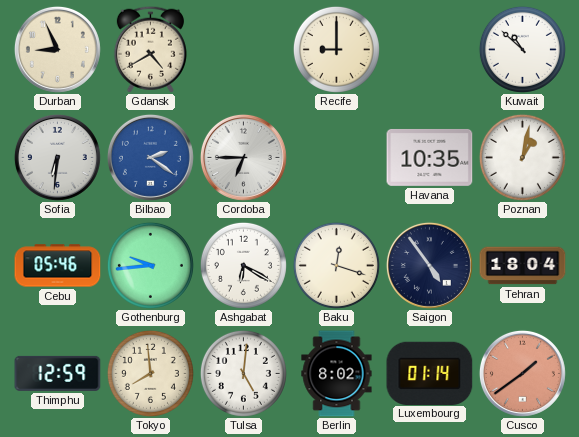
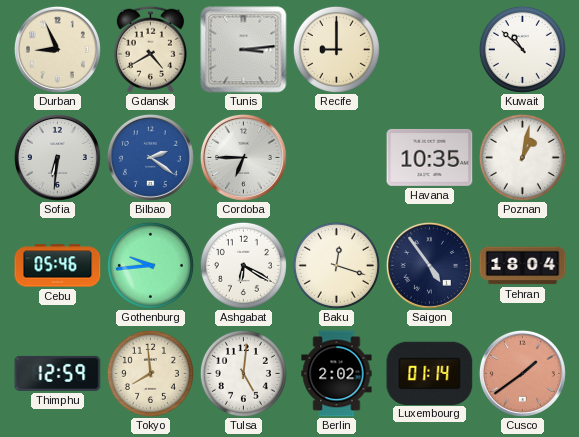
Tunis: none -> 3:14
Berlin: 8:02 -> 2:02
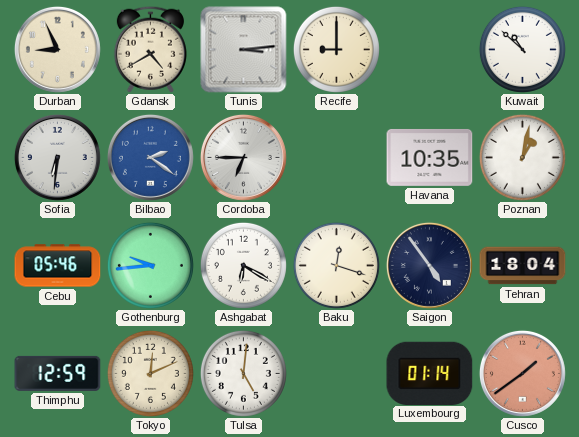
Tokyo: 7:59 -> 12:11
Berlin: 2:02 -> none
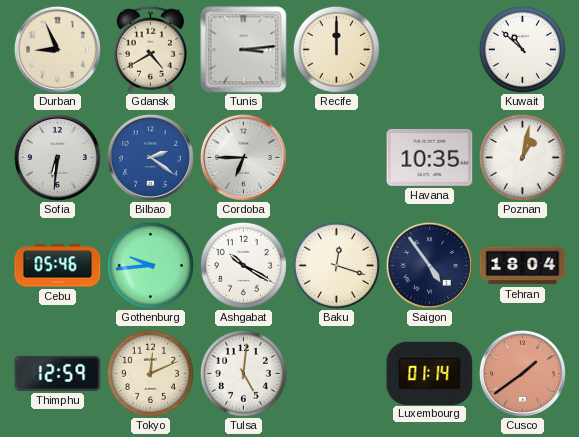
Recife: 9:00 -> 12:00
Ashgabat: 6:20 -> 10:20
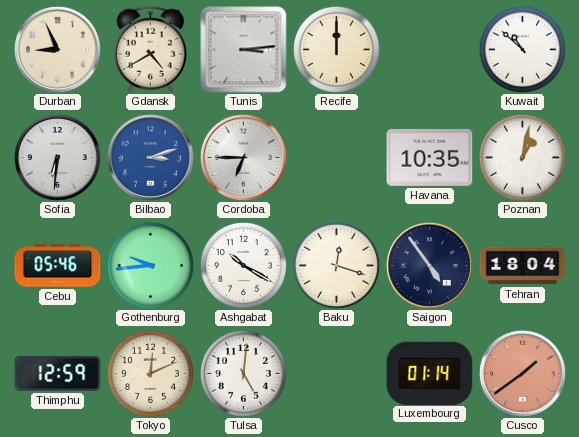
Bilbao: 2:21 -> 3:12
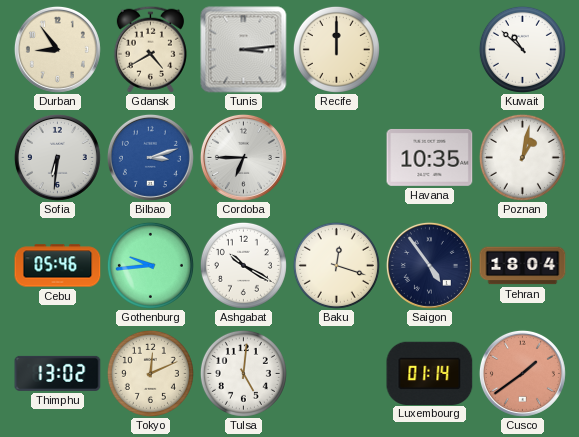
Durban: 8:56 -> 8:54
Thimphu: 12:59 -> 13:02
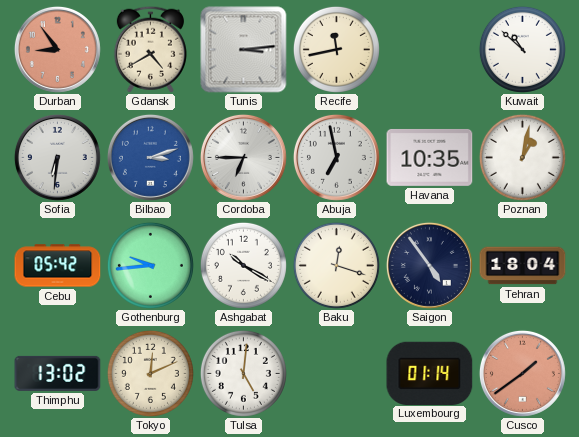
Durban dial: cream -> salmon
Recife: 12:00 -> 11:43
Abuja: none -> 6:58
Cebu: 05:46 -> 05:42
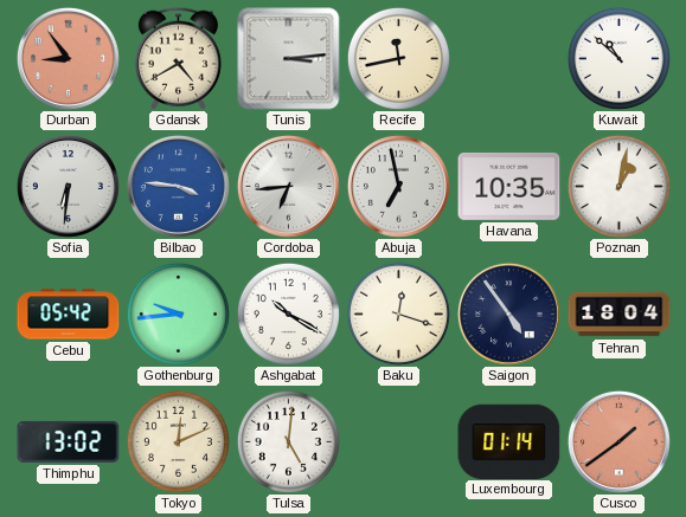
Bilbao: 3:12 -> 3:46
Cordoba: 6:45 -> 6:44
